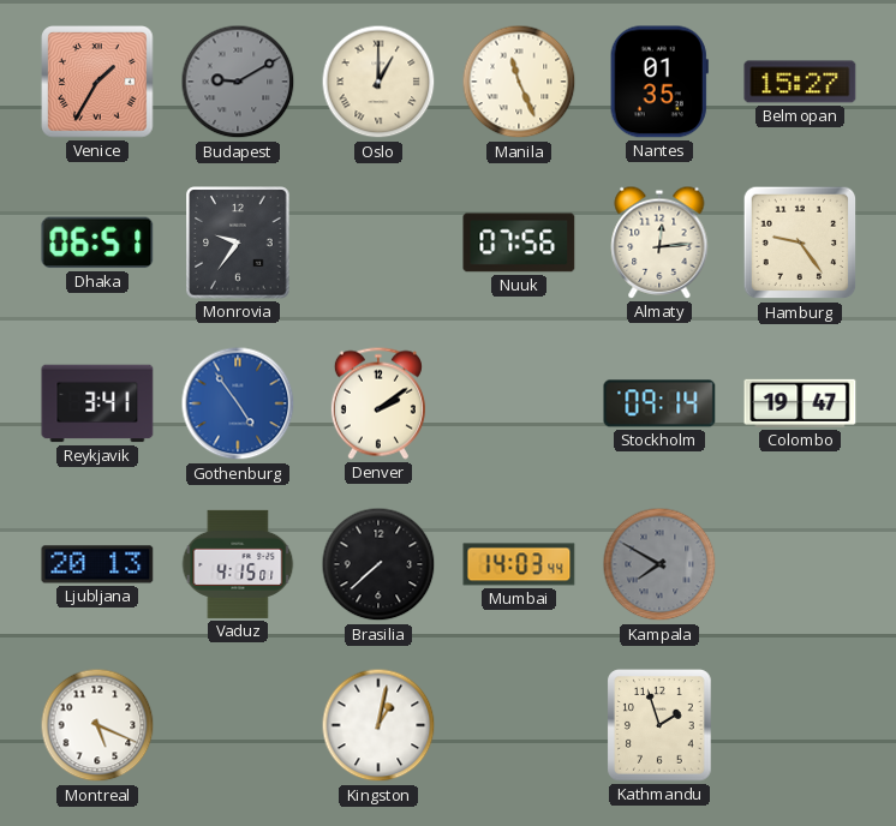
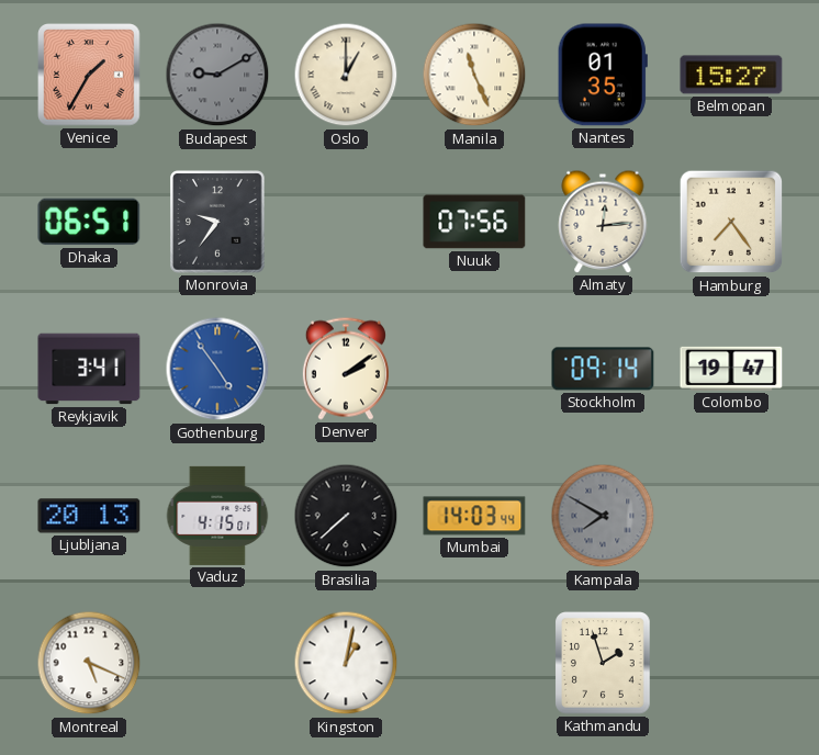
Hamburg: 9:24 -> 7:24
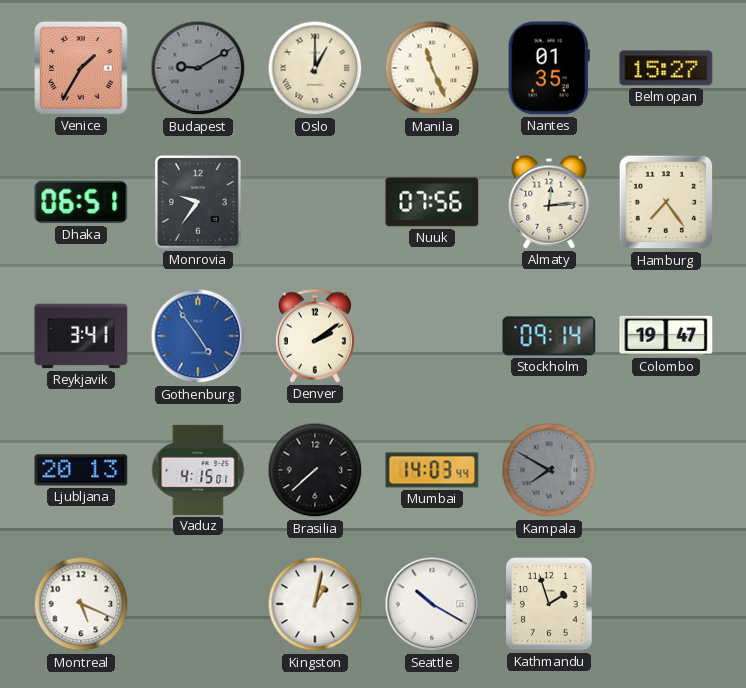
Seattle: none -> 10:20
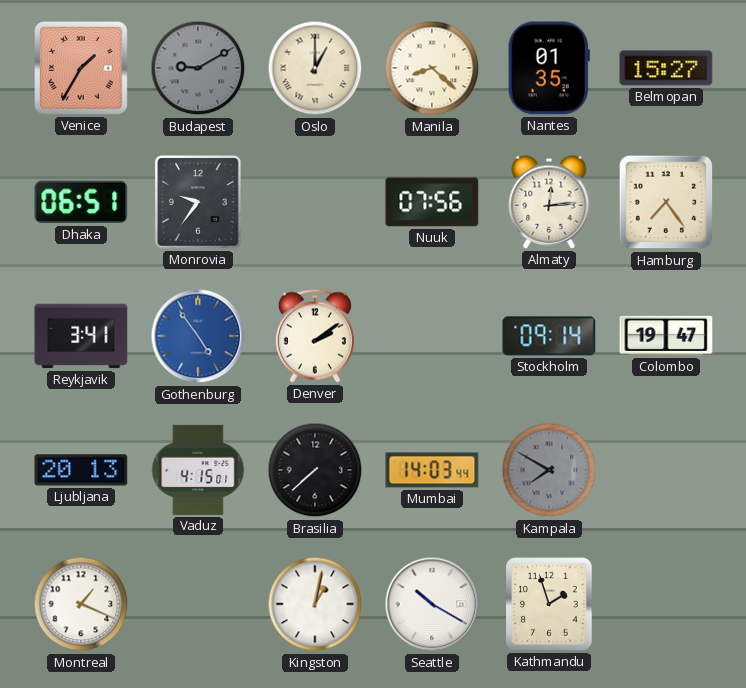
Manila: 11:26 -> 8:22
Montreal: 5:19 -> 1:19
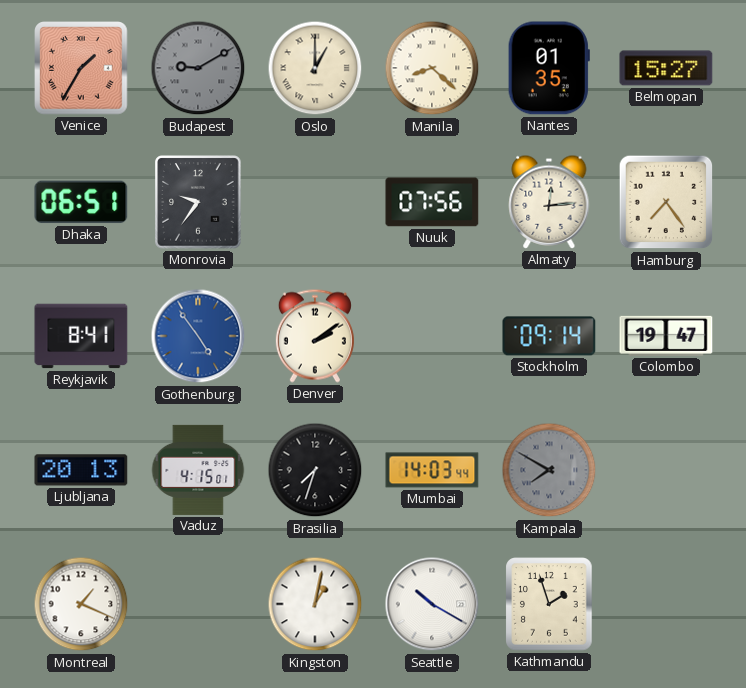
Reykjavik: 3:41 -> 8:41
Brasilia: 7:38 -> 7:33
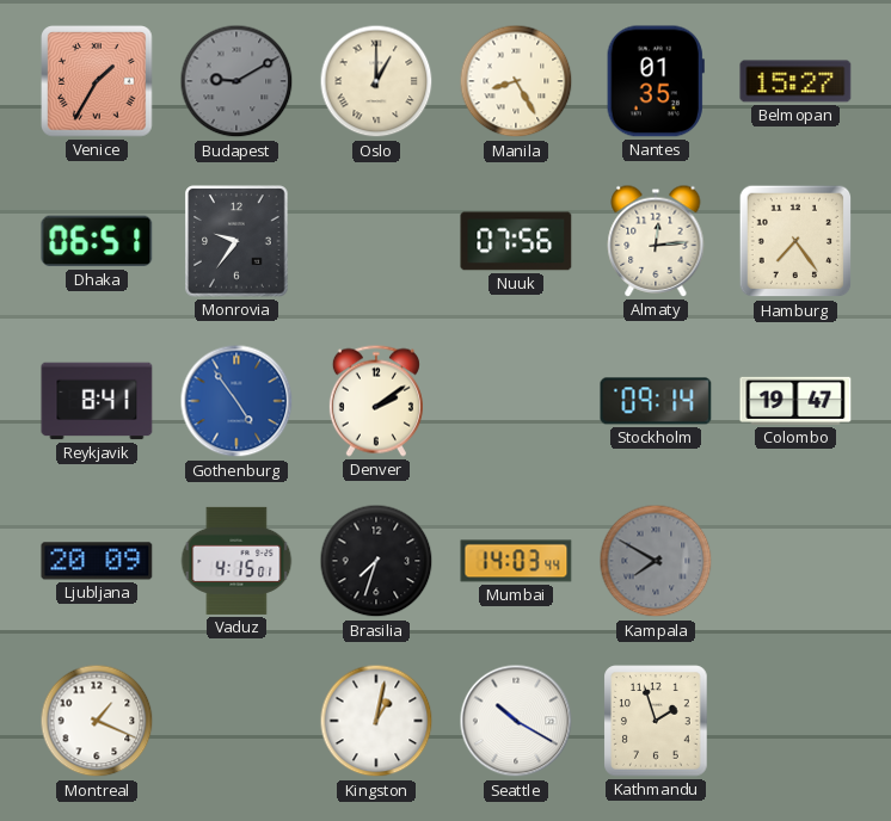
Manila: 8:22 -> 8:25
Ljubljana: 20:13 -> 20:09
